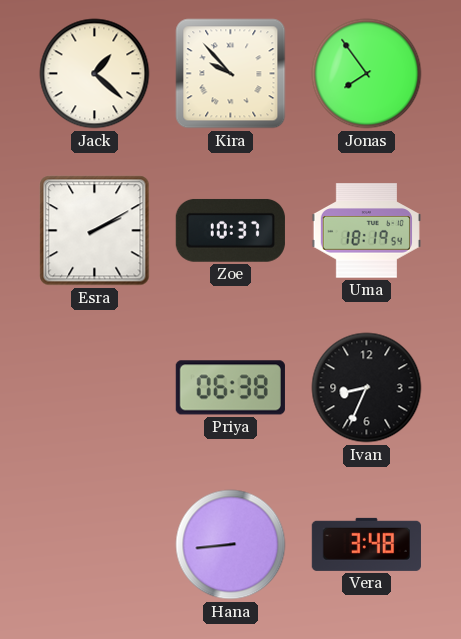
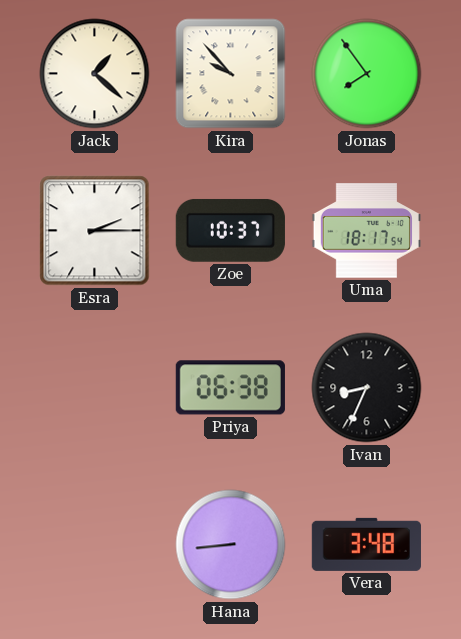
Esra: 2:10 -> 2:15
Uma: 18:19 -> 18:17
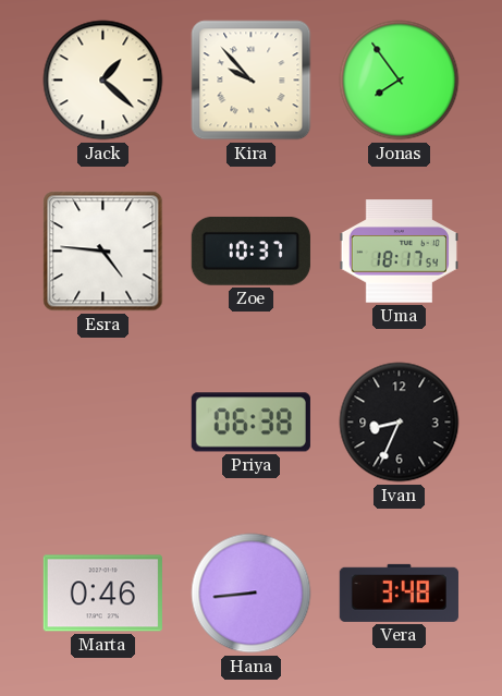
Esra: 2:15 -> 4:46
Marta: none -> 0:46
